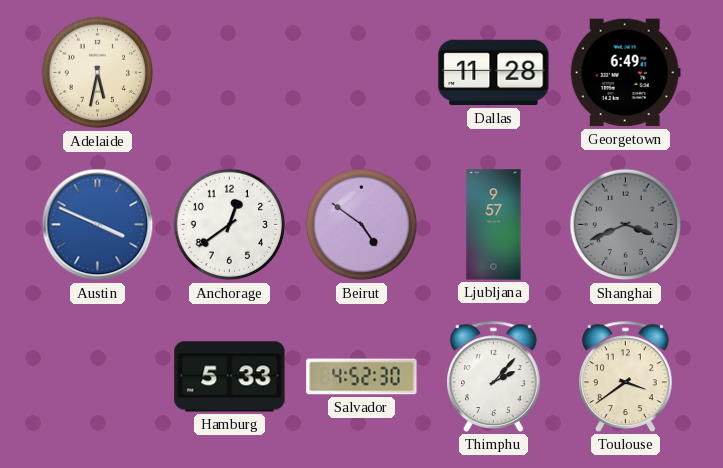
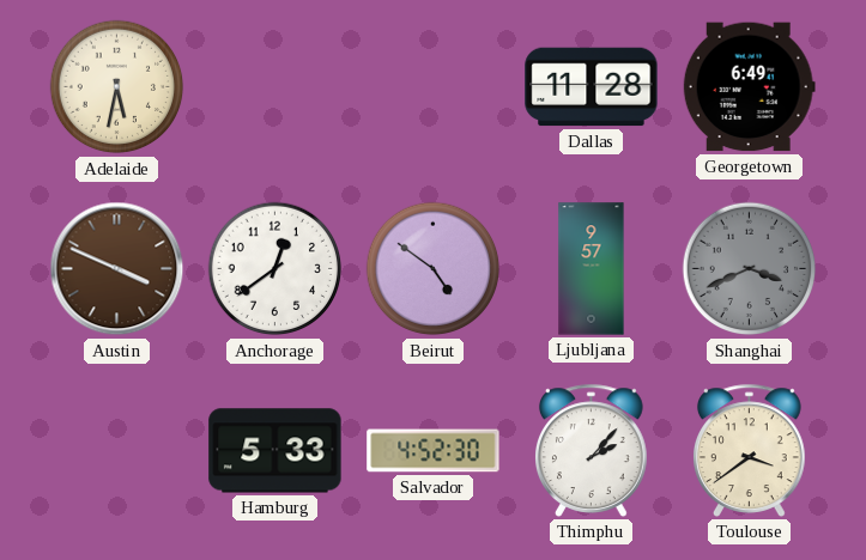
Austin dial: blue -> brown
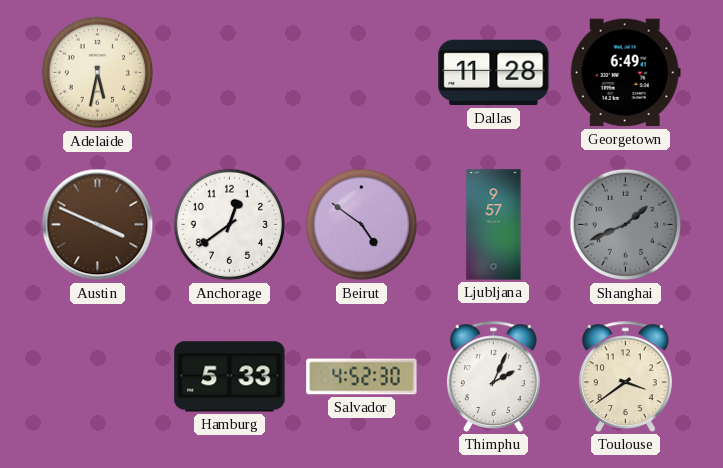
Shanghai: 3:41 -> 1:41
Thimphu: 2:07 -> 2:04
